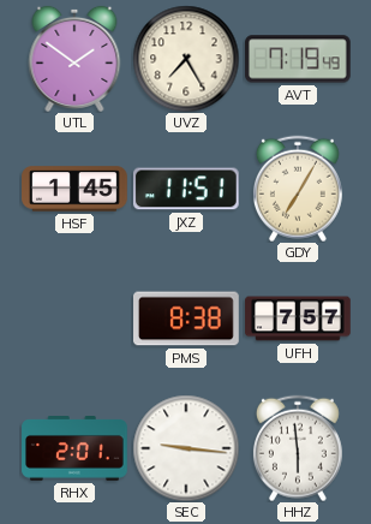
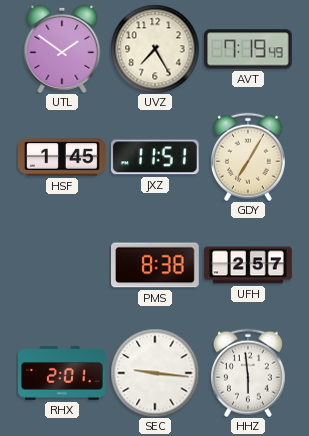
UFH: 7:57 -> 2:57
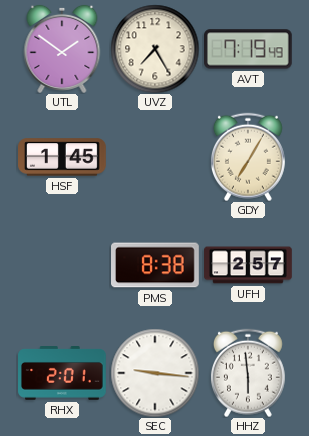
JXZ: 11:51 -> none
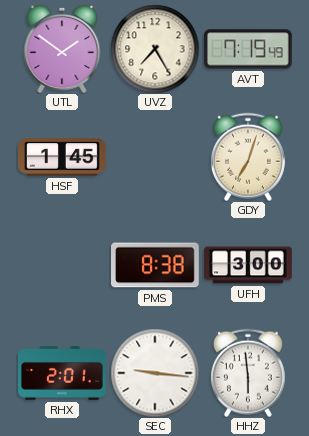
GDY: 7:05 -> 7:03
UFH: 2:57 -> 3:00
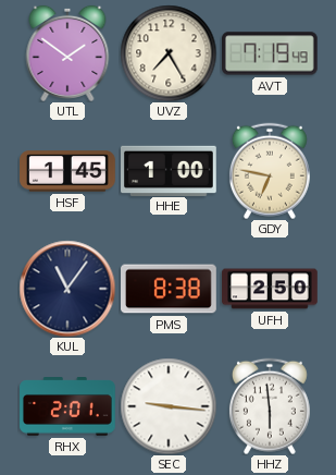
HHE: none -> 1:00
GDY: 7:03 -> 6:47
KUL: none -> 11:06
UFH: 3:00 -> 2:50
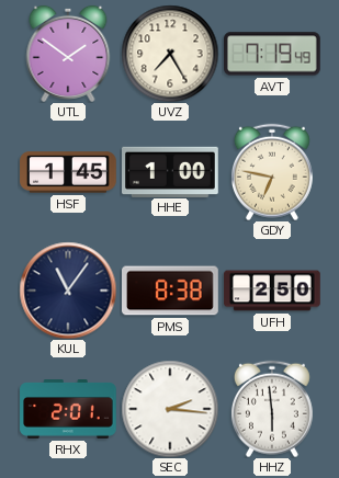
SEC: 9:16 -> 2:16
